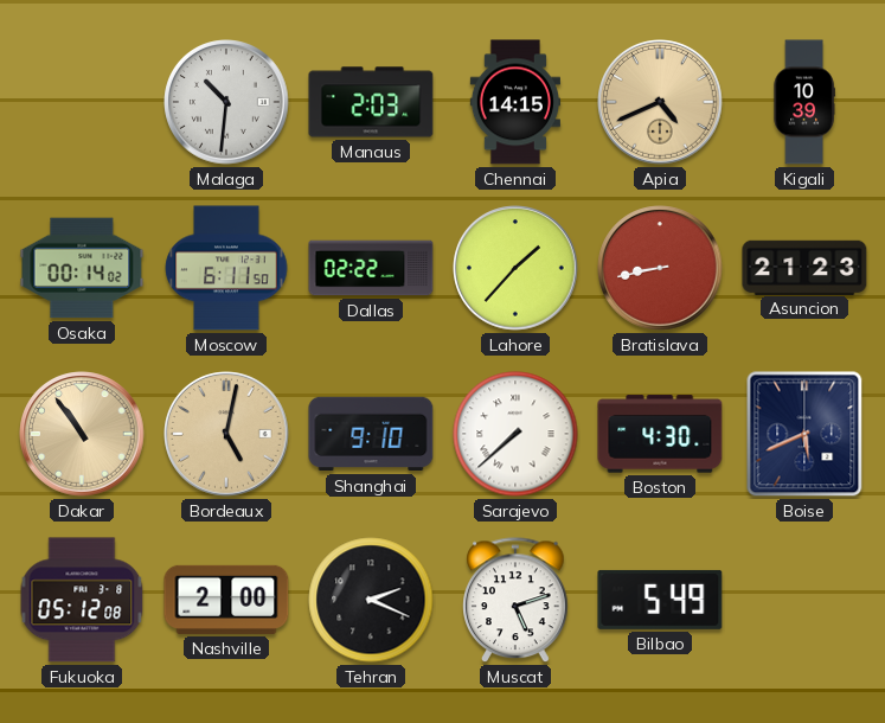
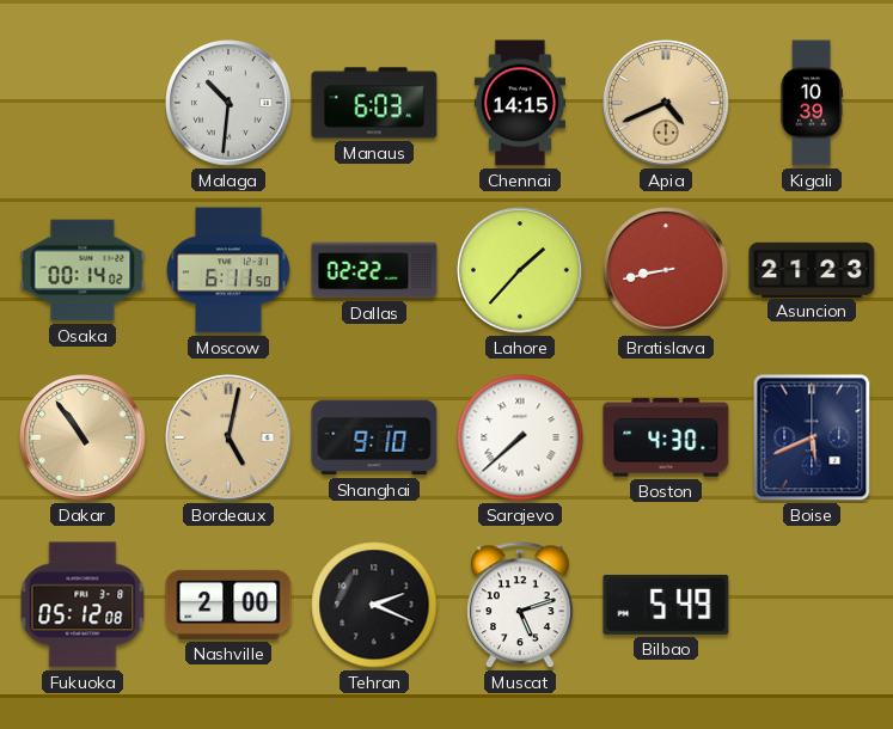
Manaus: 2:03 -> 6:03
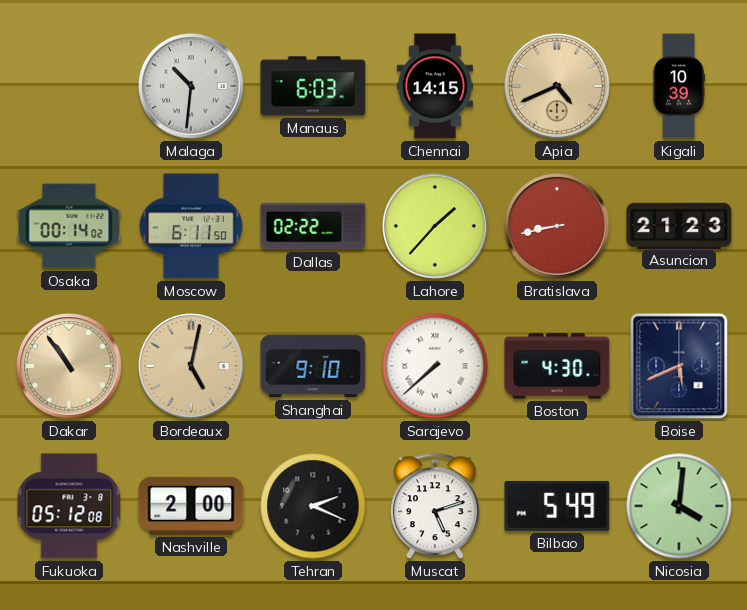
Nicosia: none -> 4:01
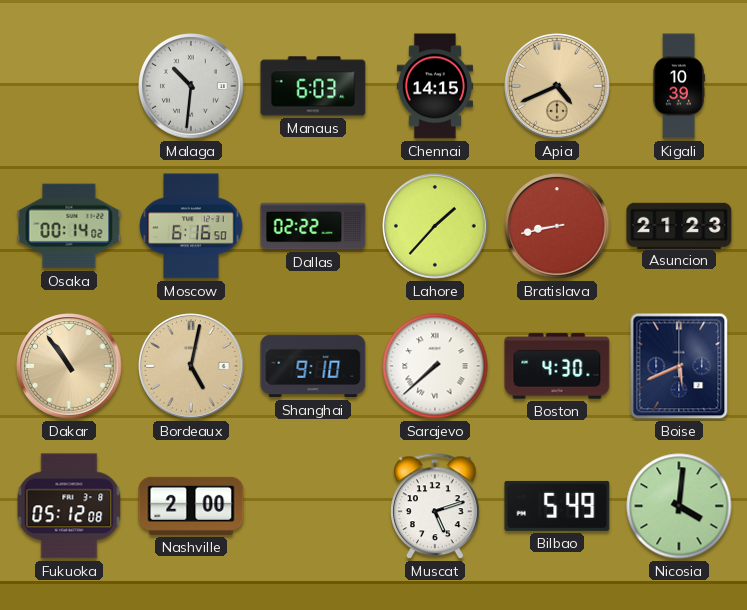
Moscow: 6:11 -> 6:16
Tehran: 2:19 -> none
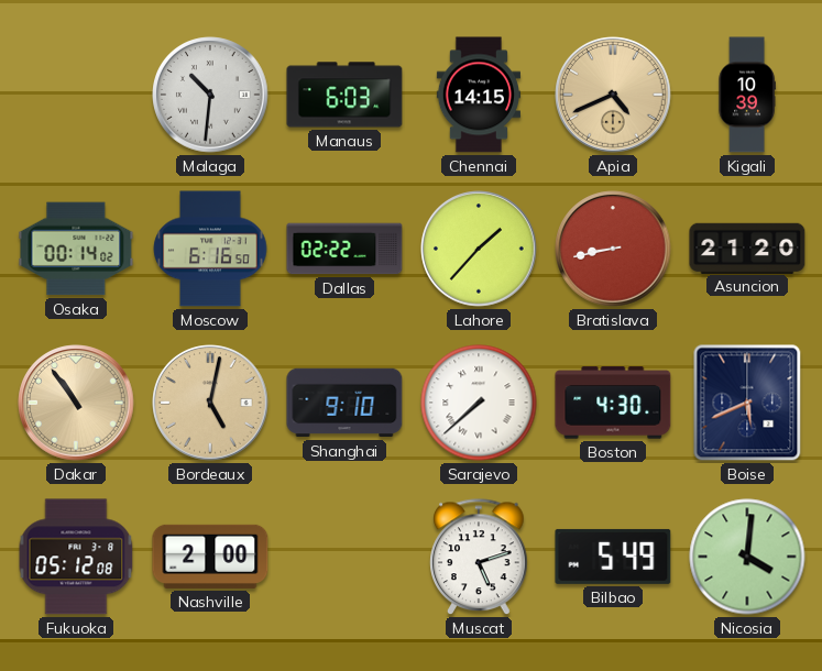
Asuncion: 21:23 -> 21:20
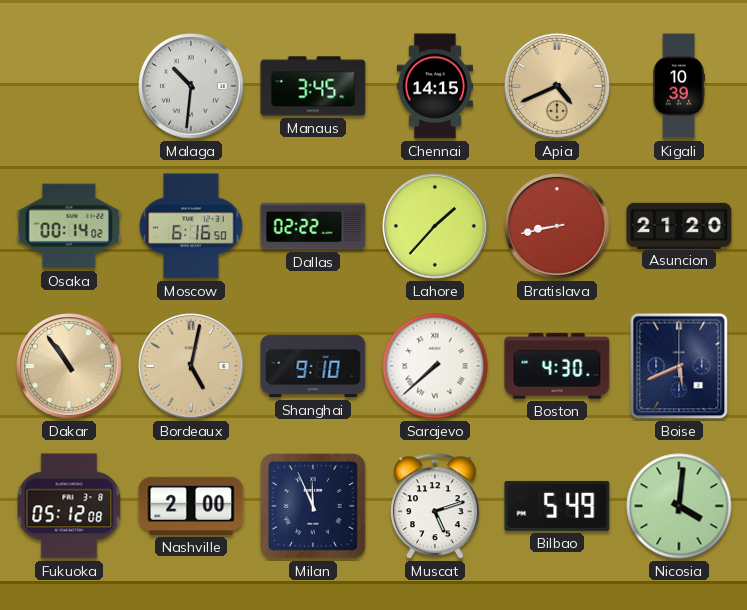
Manaus: 6:03 -> 3:45
Milan: none -> 11:56
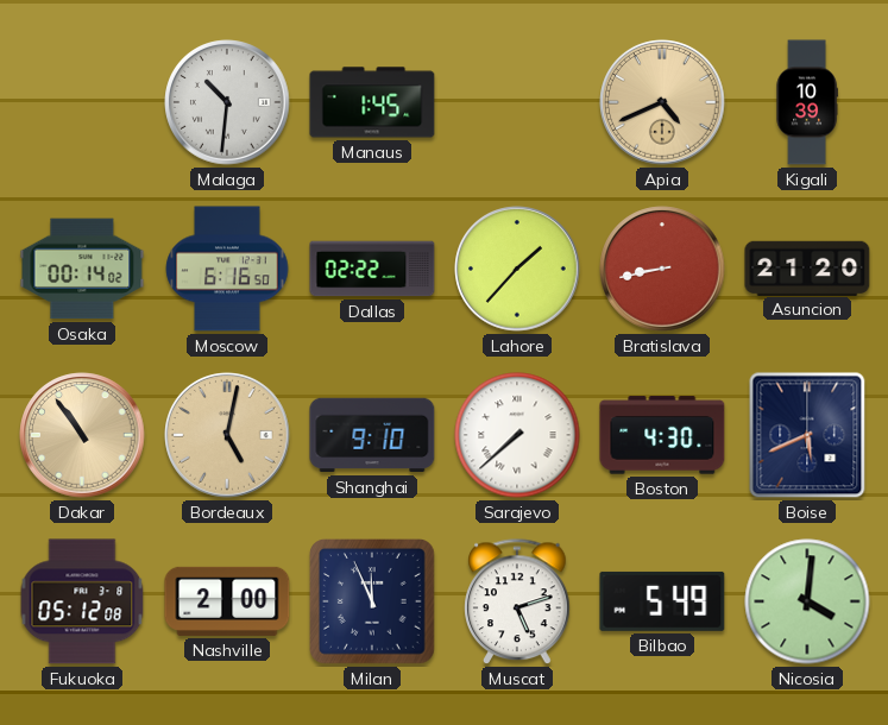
Manaus: 3:45 -> 1:45
Chennai: 14:15 -> none
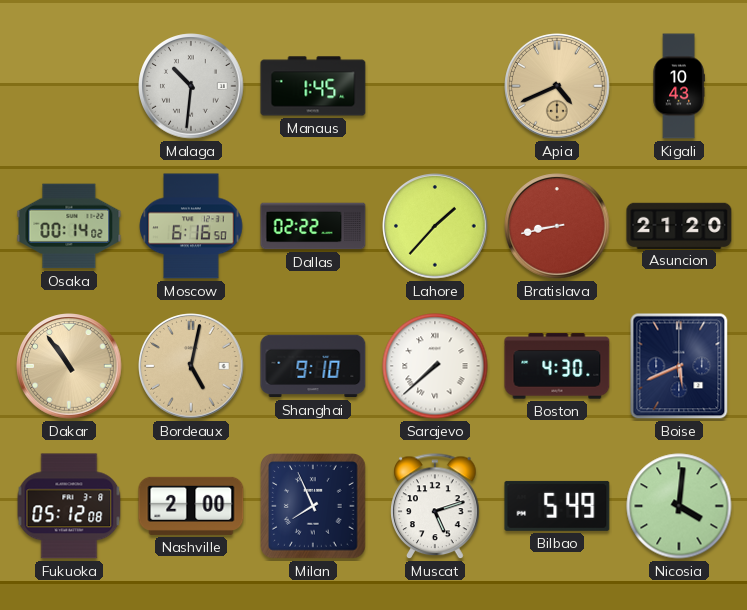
Kigali: 10:39 -> 10:43
Milan: 11:56 -> 7:56
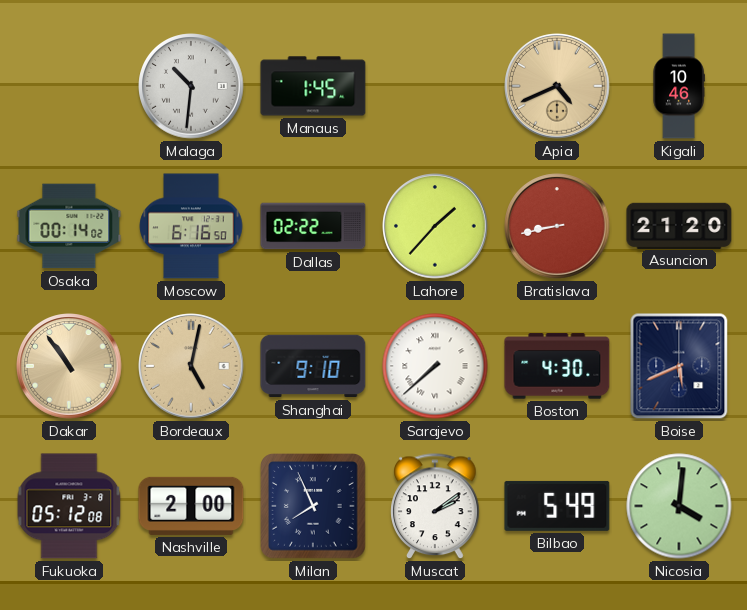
Kigali: 10:43 -> 10:46
Muscat: 5:12 -> 2:09
